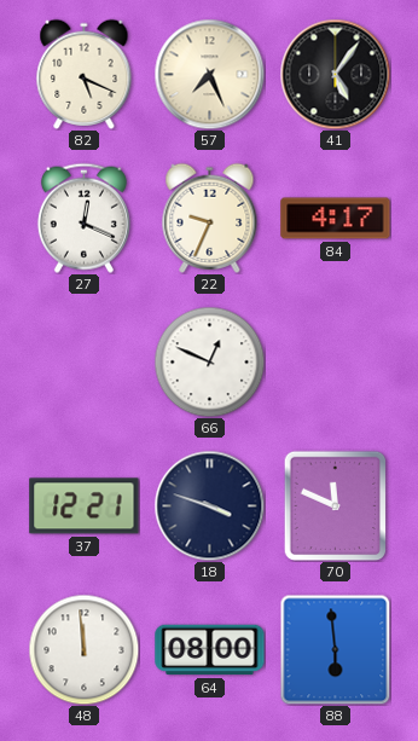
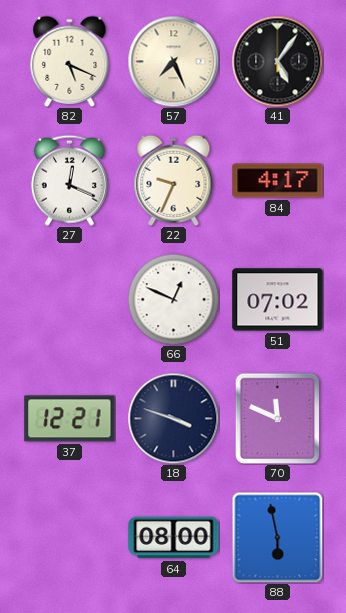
51: none -> 07:02
48: 11:59 -> none
88: 5:59 -> 5:58
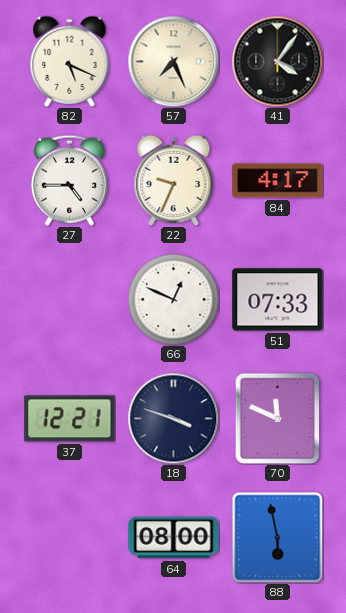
41: 5:06 -> 4:06
27: 12:19 -> 4:45
51: 07:02 -> 07:33
